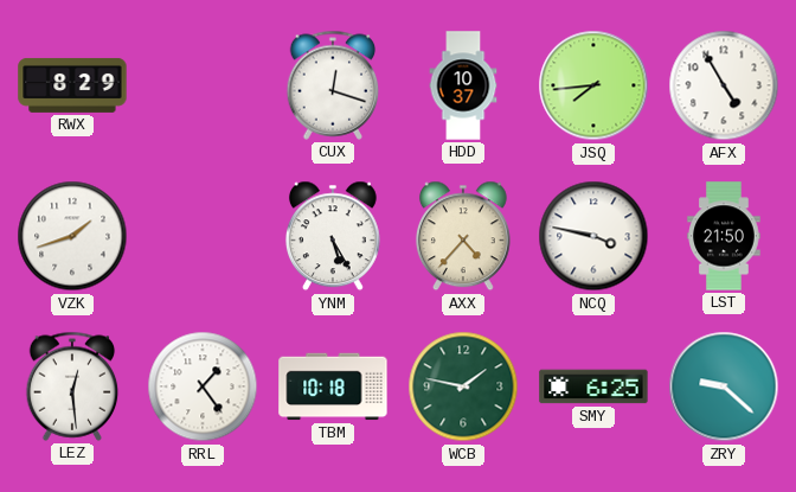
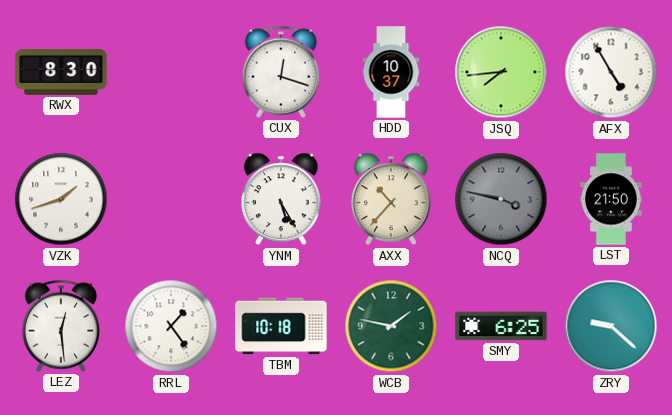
RWX: 8:29 -> 8:30
AXX: 4:37 -> 10:37
NCQ dial: white -> grey
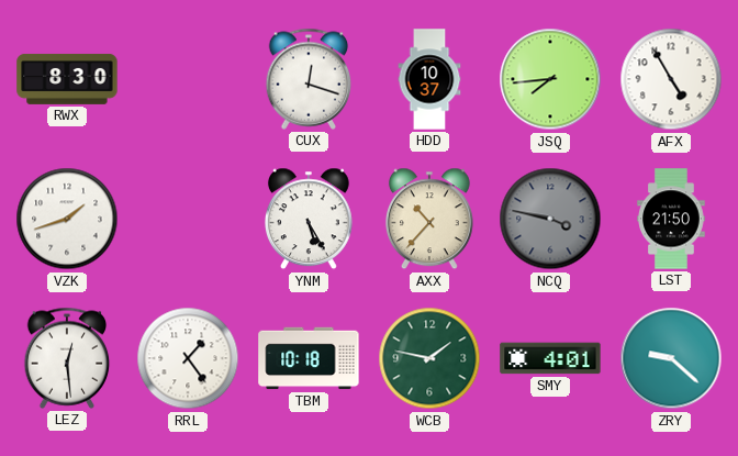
SMY: 6:25 -> 4:01
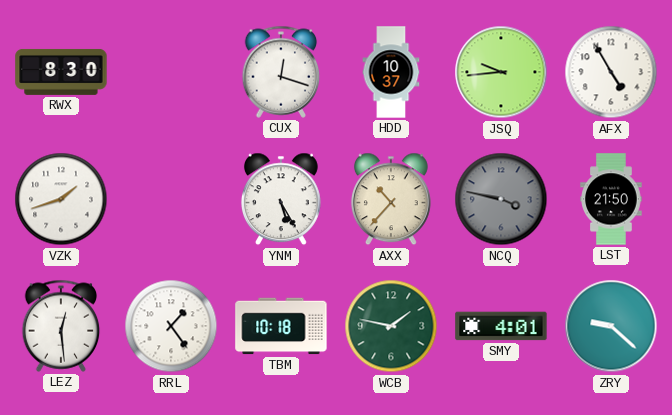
JSQ: 7:44 -> 9:44
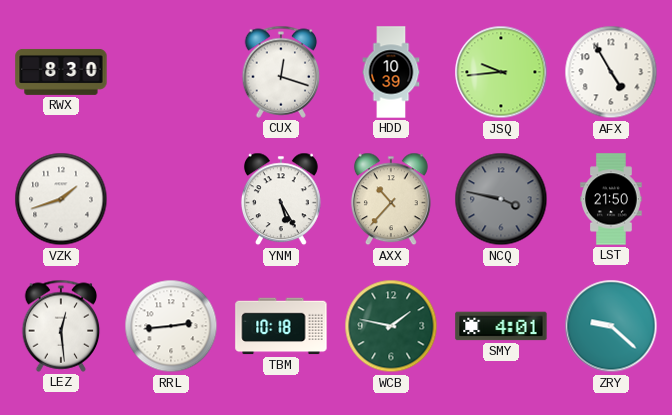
HDD: 10:37 -> 10:39
RRL: 1:24 -> 2:44
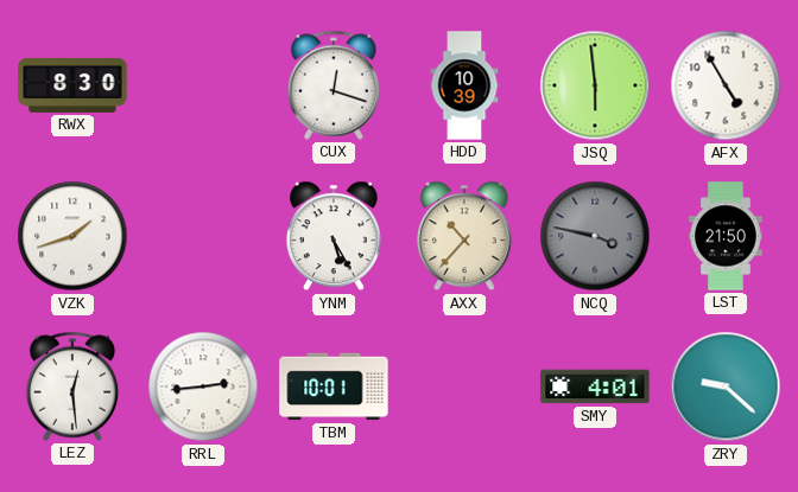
JSQ: 9:44 -> 5:59
TBM: 10:18 -> 10:01
WCB: 1:47 -> none
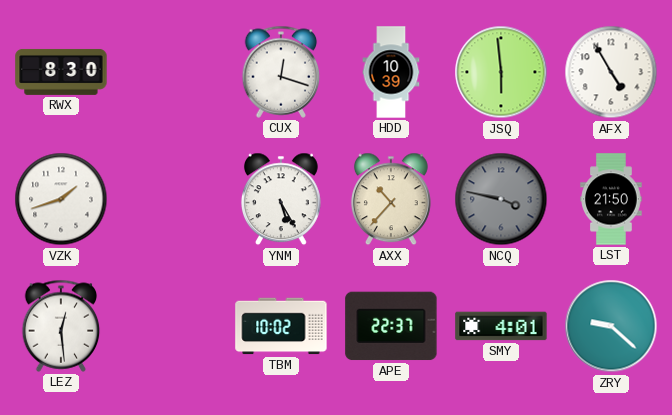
RRL: 2:44 -> none
TBM: 10:01 -> 10:02
APE: none -> 22:37
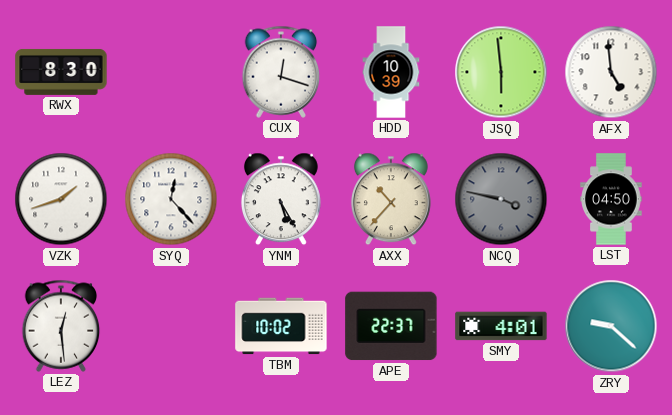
AFX: 4:55 -> 4:59
SYQ: none -> 12:23
LST: 21:50 -> 04:50
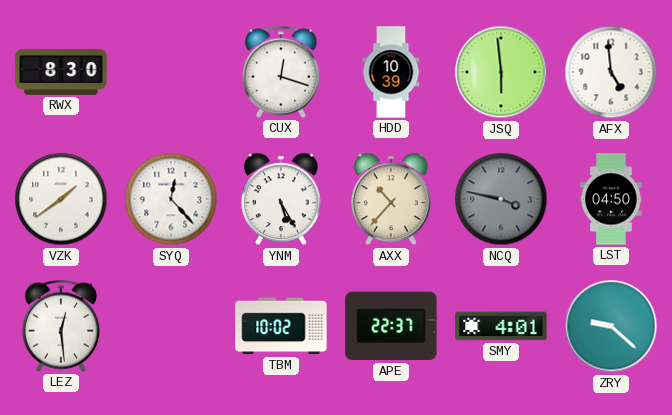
VZK: 1:42 -> 1:39
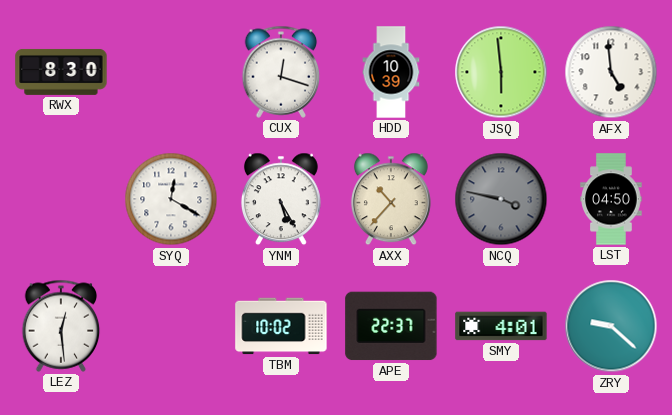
VZK: 1:39 -> none
SYQ: 12:23 -> 12:20
